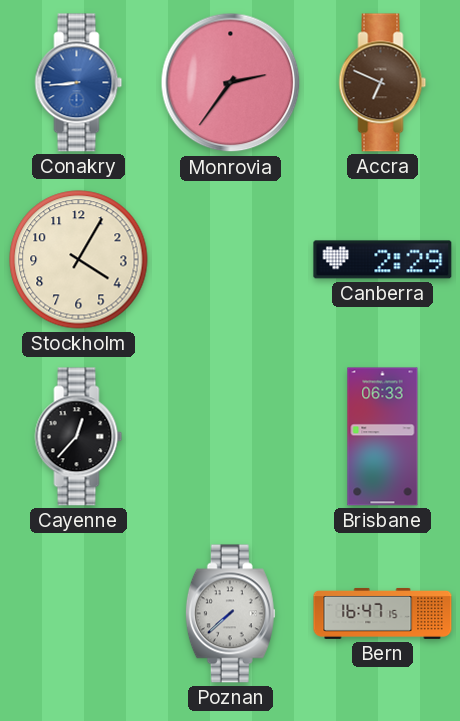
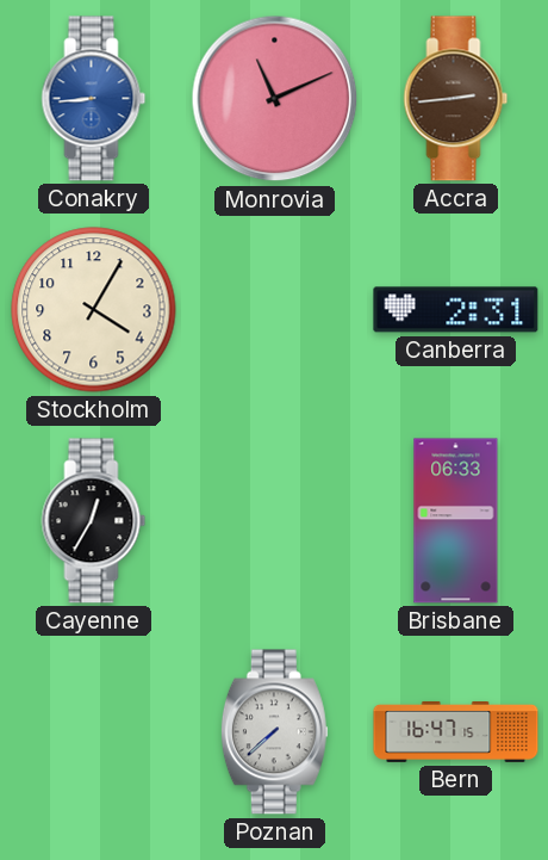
Monrovia: 2:36 -> 11:11
Accra: 6:49 -> 2:44
Canberra: 2:29 -> 2:31
Cayenne: 12:37 -> 12:35
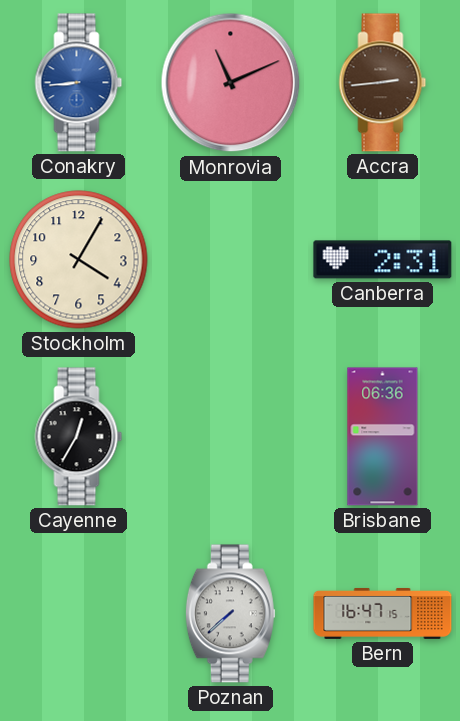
Brisbane: 06:33 -> 06:36
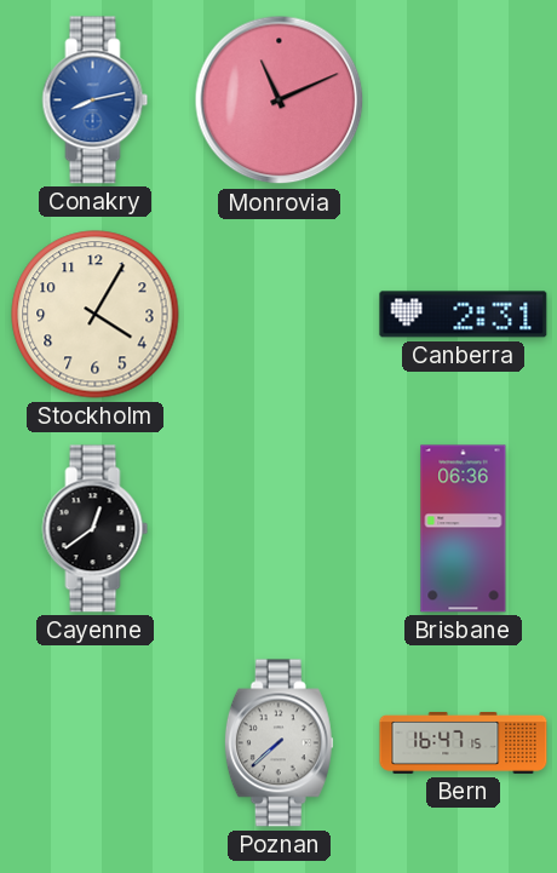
Conakry: 8:44 -> 8:13
Accra: 2:44 -> none
Cayenne: 12:35 -> 12:39
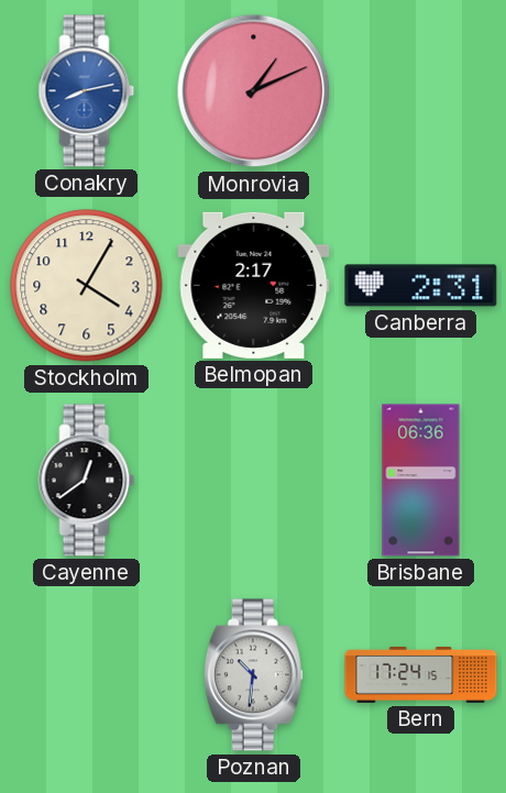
Monrovia: 11:11 -> 1:11
Belmopan: none -> 2:17
Poznan: 7:38 -> 10:31
Bern: 16:47 -> 17:24
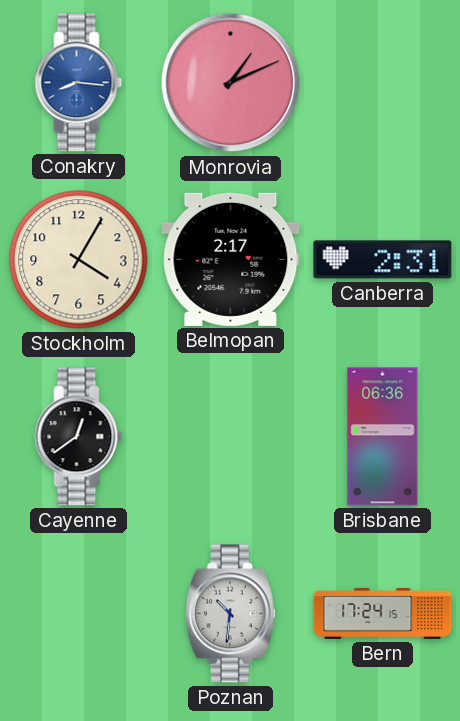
Conakry: 8:13 -> 8:16
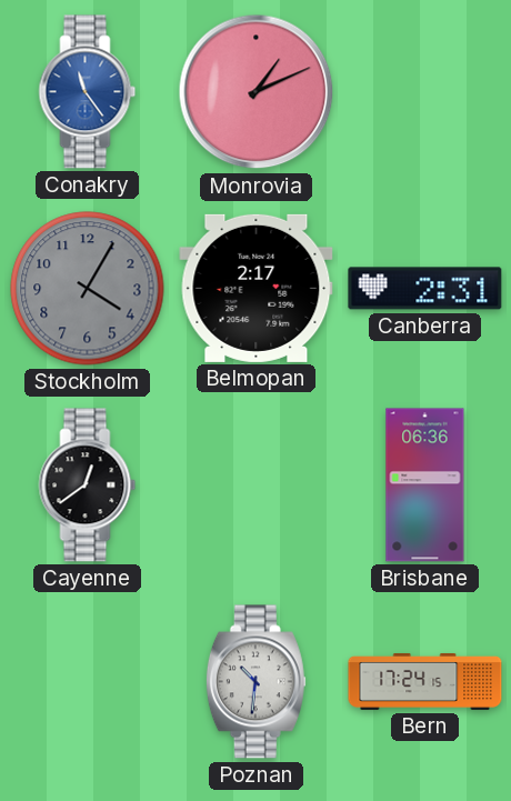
Conakry: 8:16 -> 11:24
Stockholm dial: cream -> grey
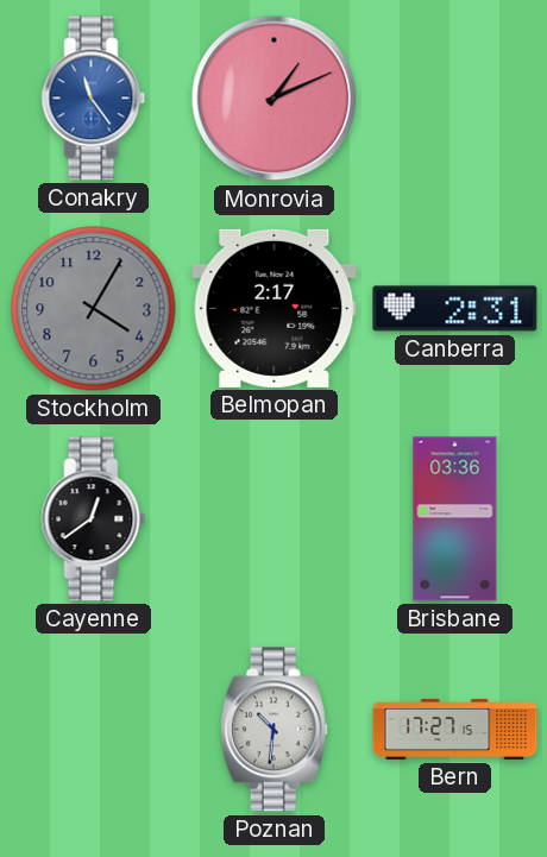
Brisbane: 06:36 -> 03:36
Bern: 17:24 -> 17:27
